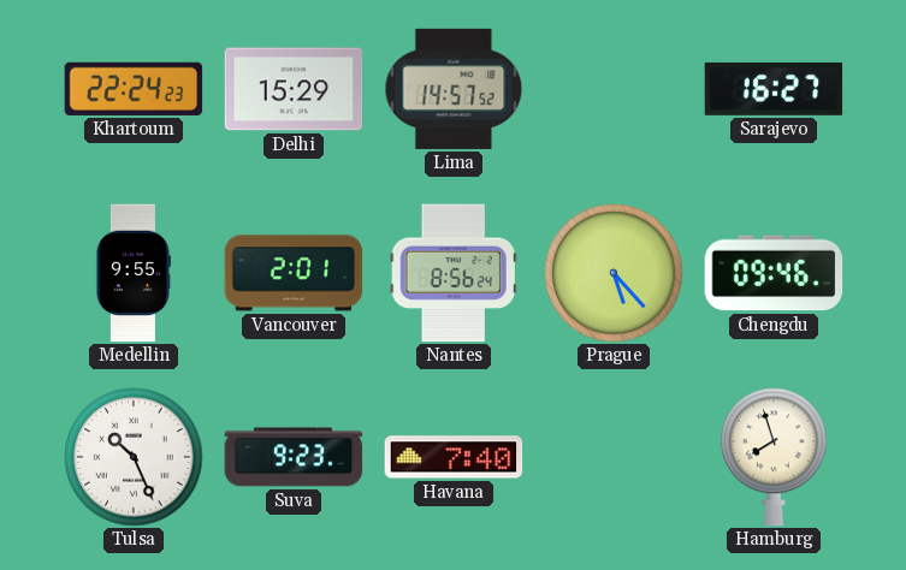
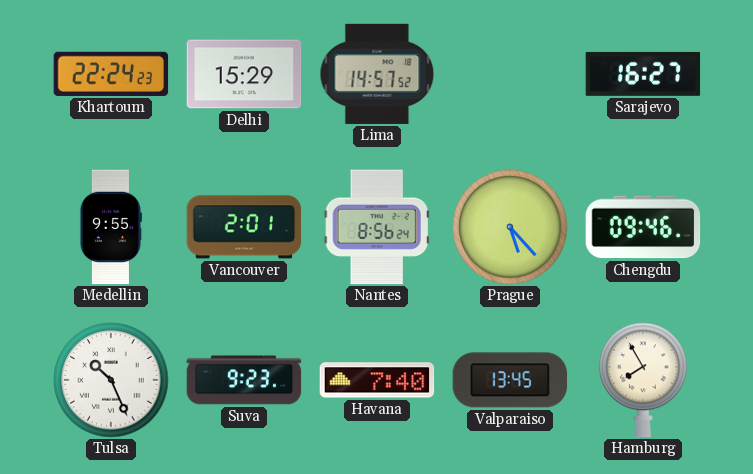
Valparaiso: none -> 13:45
Hamburg: 7:57 -> 7:55
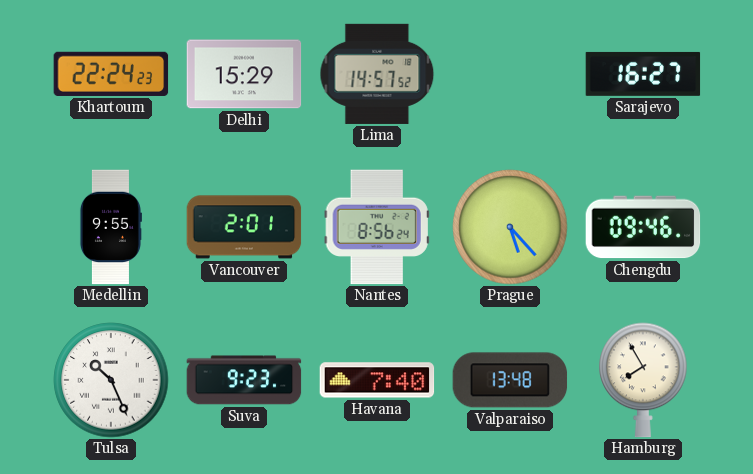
Valparaiso: 13:45 -> 13:48
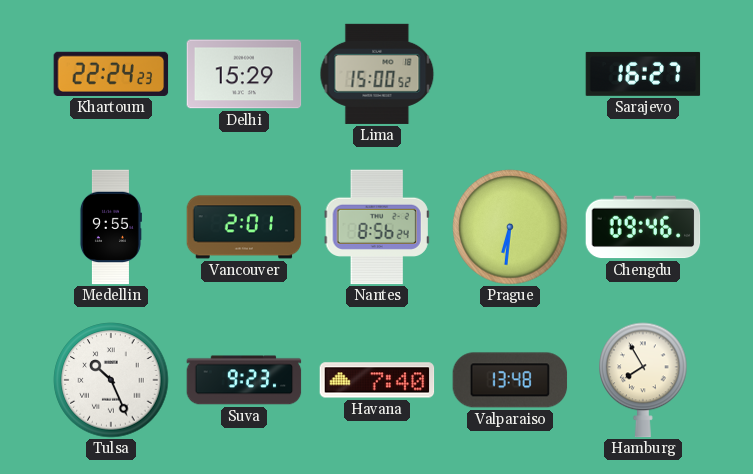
Lima: 14:57 -> 15:00
Prague: 5:23 -> 6:31
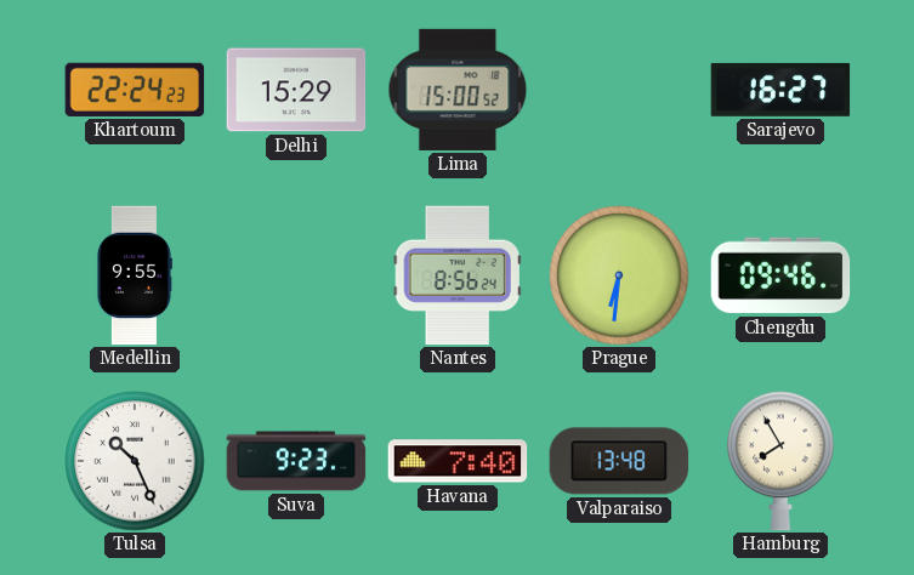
Vancouver: 2:01 -> none
